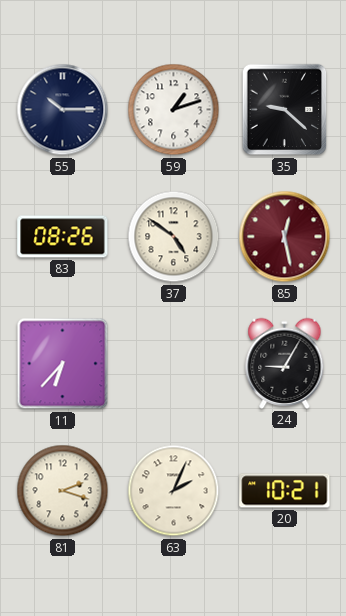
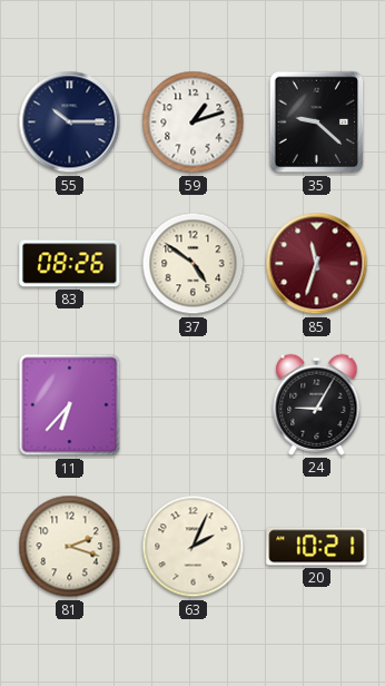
85: 12:28 -> 11:33
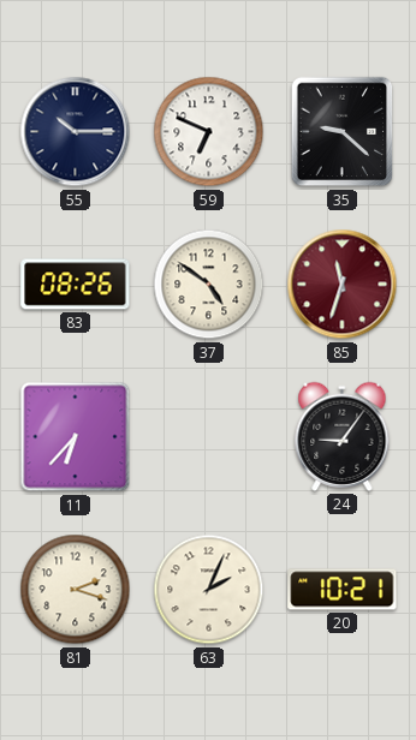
59: 1:12 -> 6:49
24: 9:05 -> 9:06
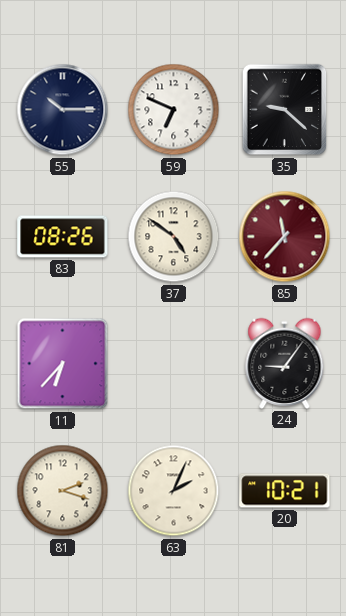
85: 11:33 -> 11:37
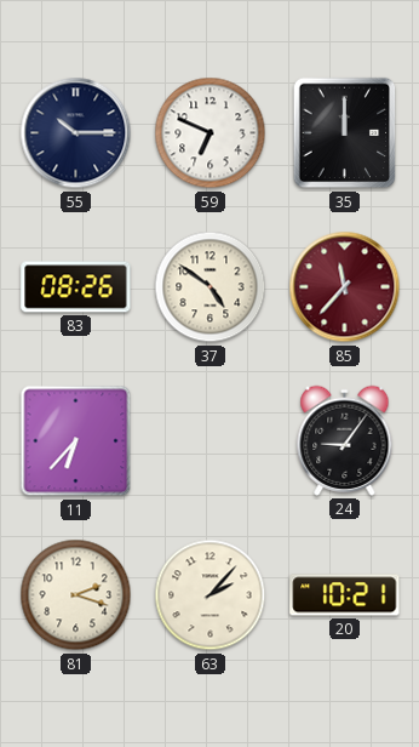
35: 9:22 -> 12:00
63: 2:04 -> 2:07
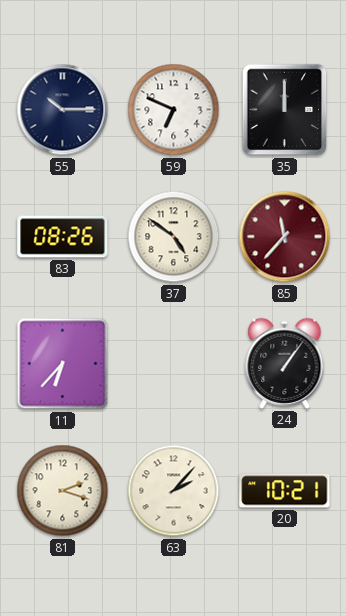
24: 9:06 -> 1:06
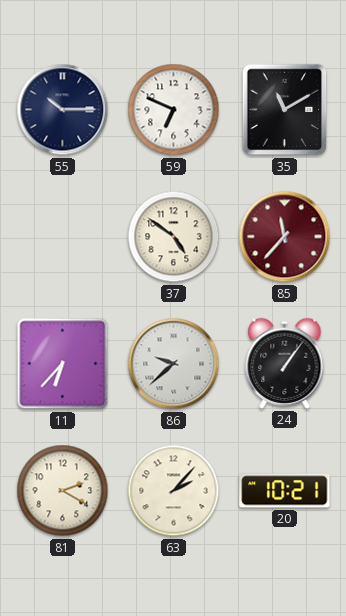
35: 12:00 -> 11:10
83: 08:26 -> none
86: none -> 9:38
81: 2:18 -> 2:20
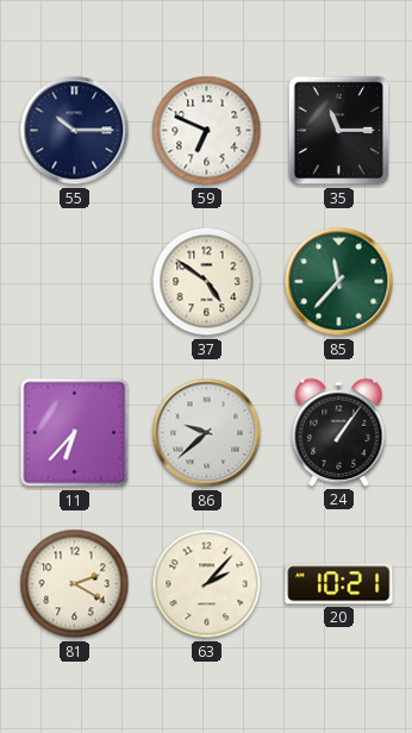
35: 11:10 -> 11:15
85 dial: burgundy -> green
